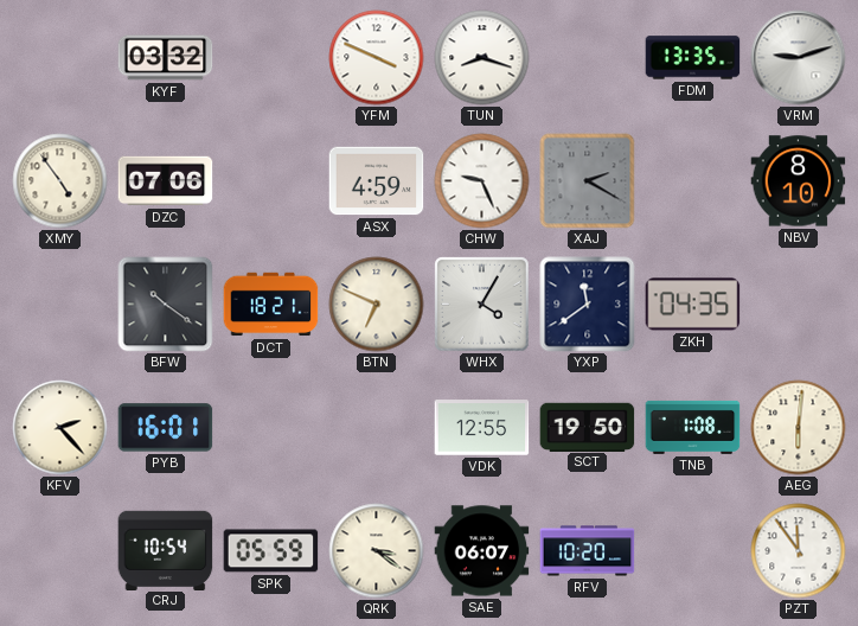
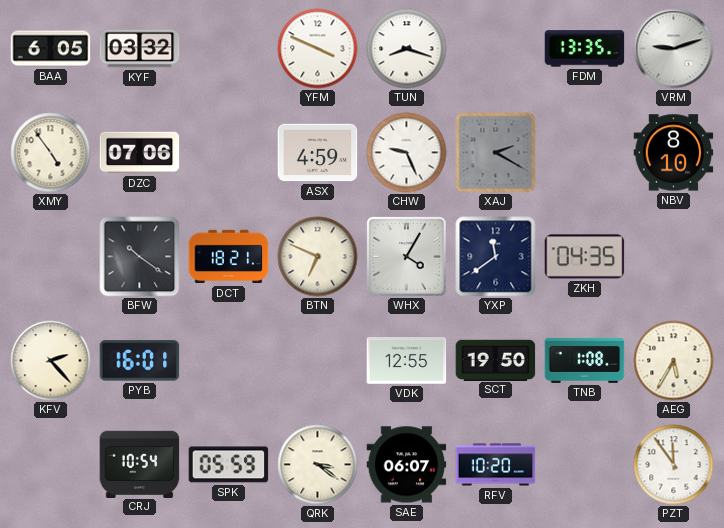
BAA: none -> 6:05
AEG: 6:01 -> 5:35
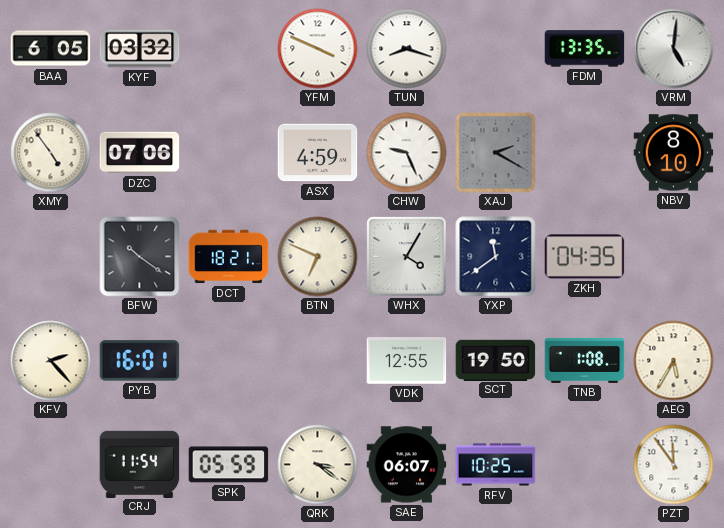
VRM: 9:12 -> 5:01
CRJ: 10:54 -> 11:54
RFV: 10:20 -> 10:25
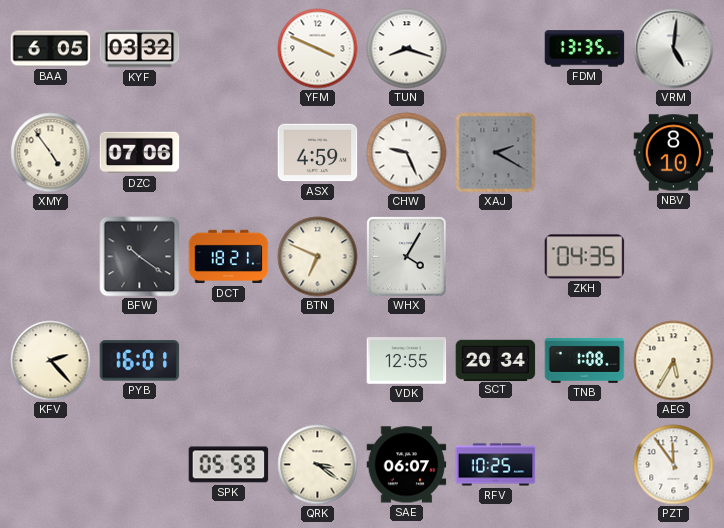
YXP: 11:39 -> none
SCT: 19:50 -> 20:34
CRJ: 11:54 -> none
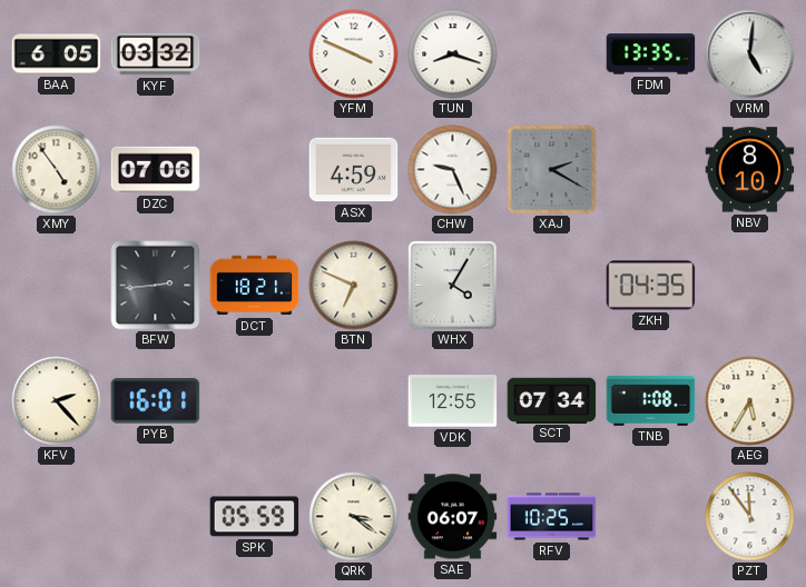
BFW: 10:21 -> 2:44
SCT: 20:34 -> 07:34
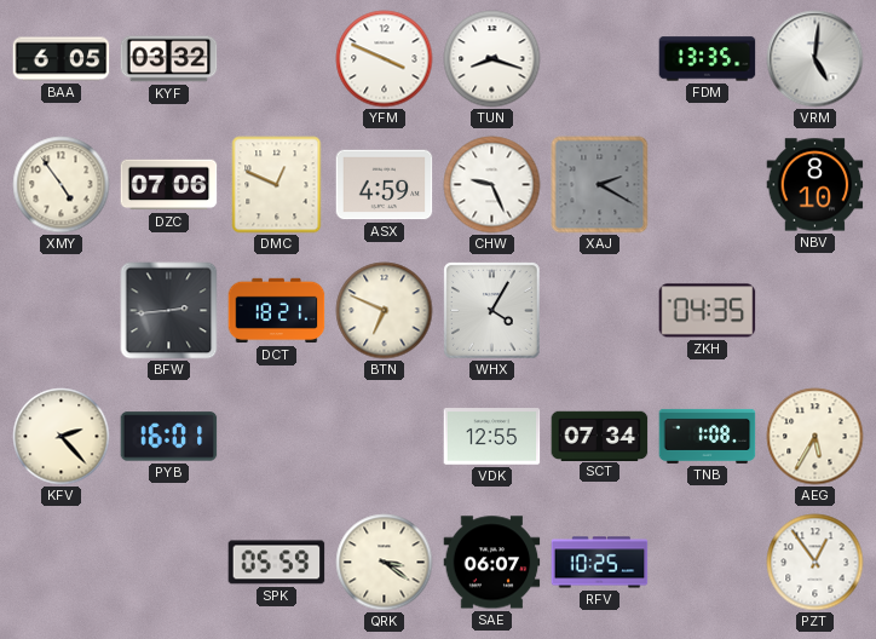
DMC: none -> 12:49
PZT: 11:54 -> 12:54
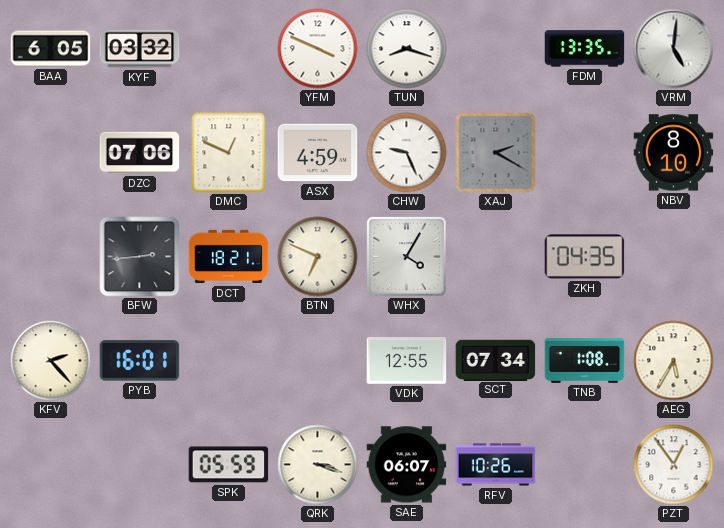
XMY: 4:54 -> none
QRK: 3:21 -> 3:18
RFV: 10:25 -> 10:26
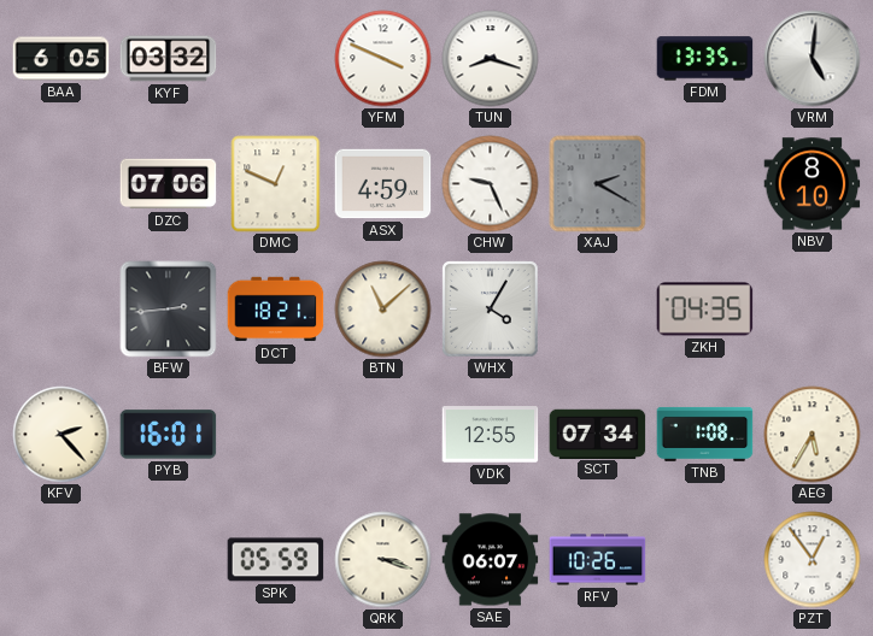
BTN: 6:49 -> 11:08
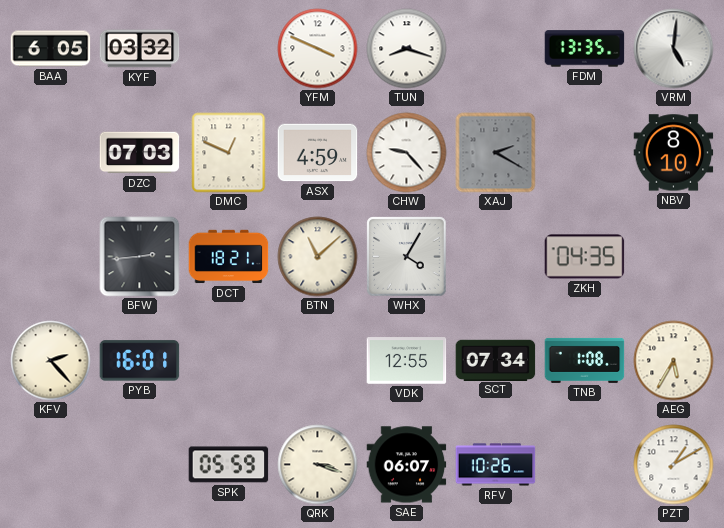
DZC: 07:06 -> 07:03
CHW: 9:26 -> 9:23
PZT: 12:54 -> 1:10
